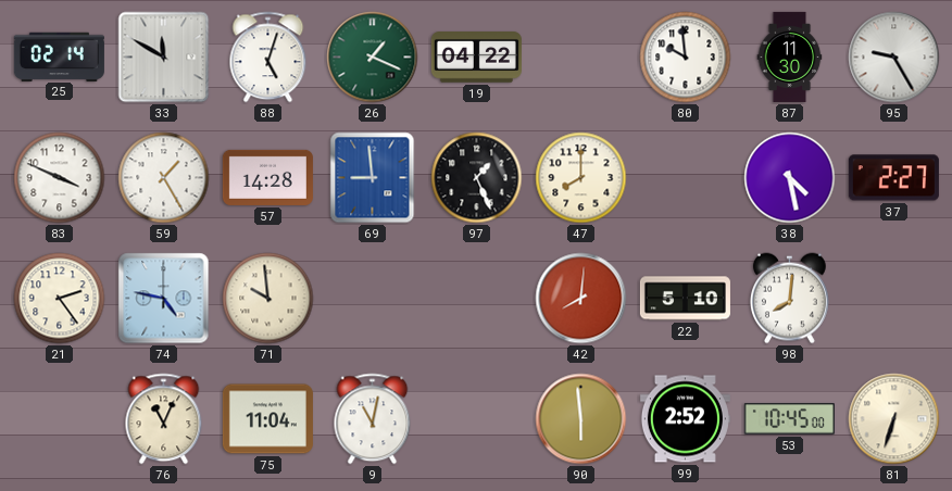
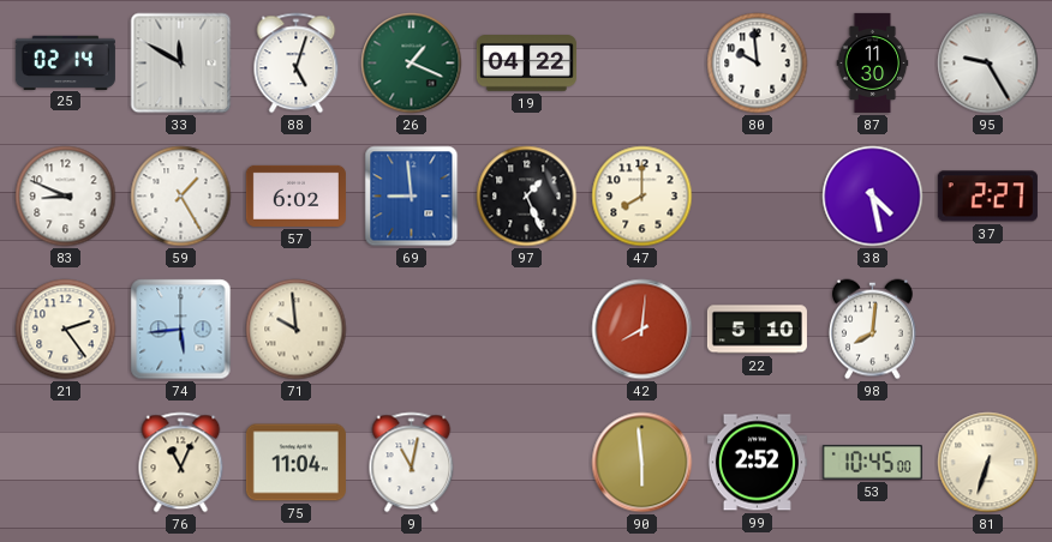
83: 3:49 -> 8:49
57: 14:28 -> 6:02
74: 4:47 -> 5:44
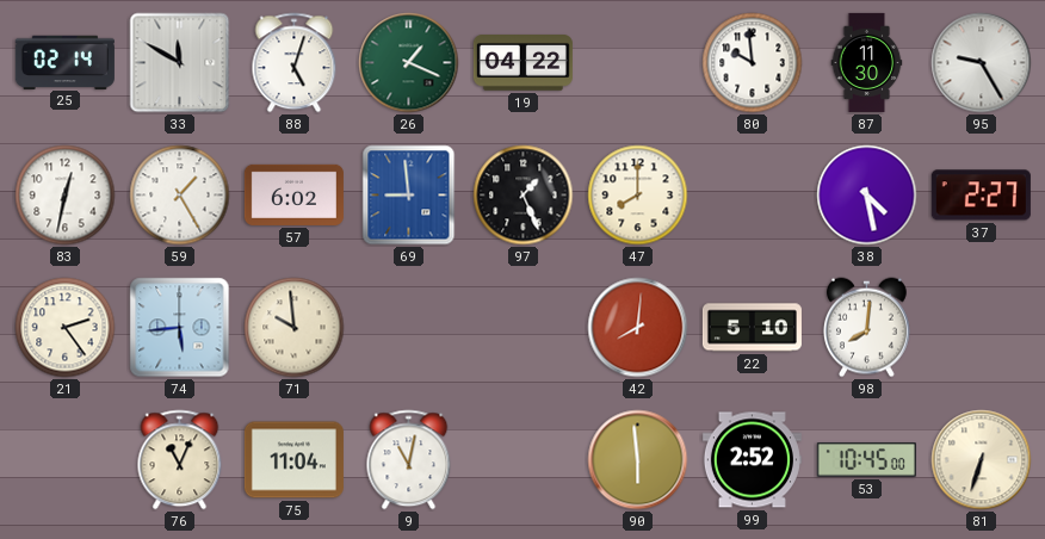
83: 8:49 -> 12:32
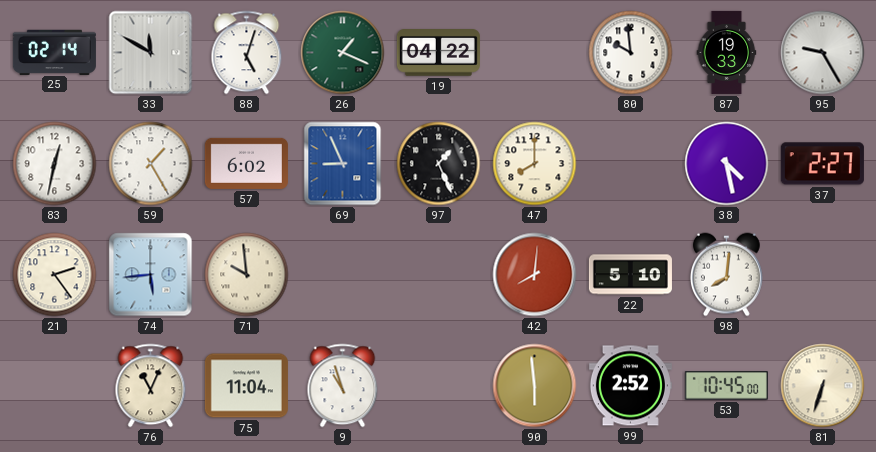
87: 11:30 -> 19:33
69: 8:59 -> 8:56
9: 11:02 -> 10:57
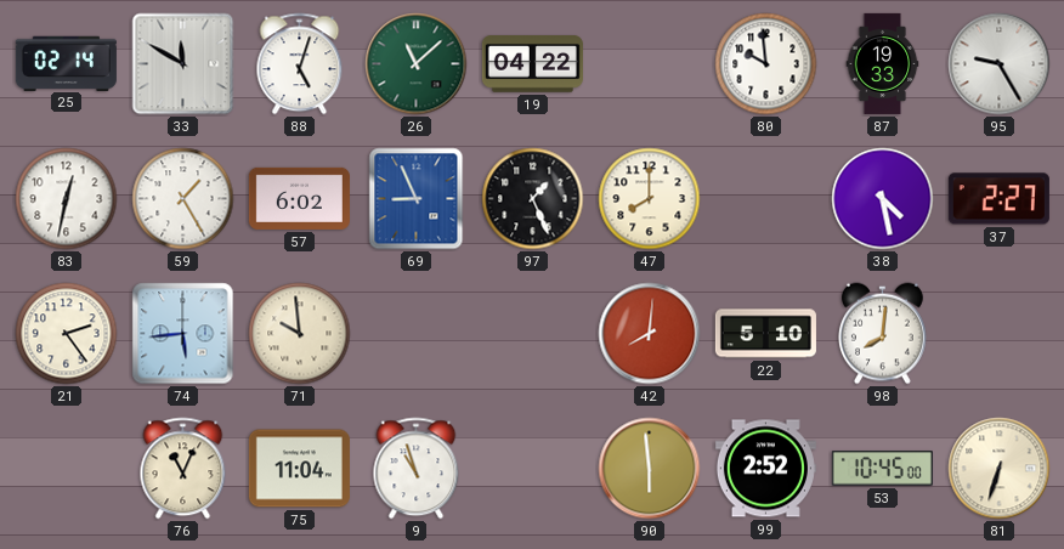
26: 1:19 -> 11:08
